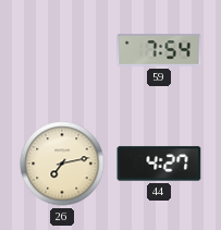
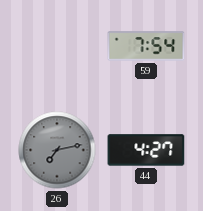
26 dial: cream -> grey
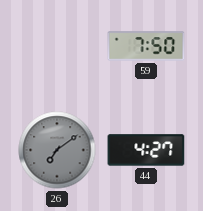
59: 7:54 -> 7:50
26: 7:13 -> 7:09
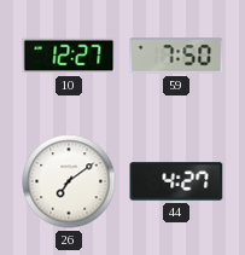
10: none -> 12:27
26 dial: grey -> white
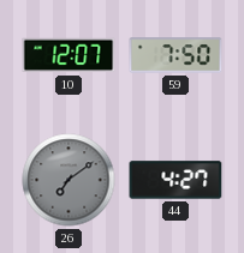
10: 12:27 -> 12:07
26 dial: white -> grey
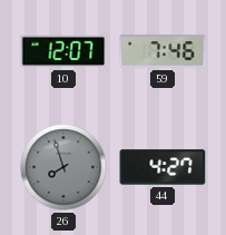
59: 7:50 -> 7:46
26: 7:09 -> 7:57
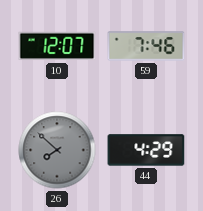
26: 7:57 -> 7:52
44: 4:27 -> 4:29
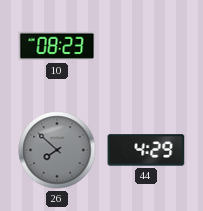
10: 12:07 -> 08:23
59: 7:46 -> none
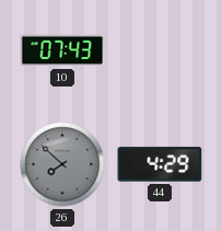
10: 08:23 -> 07:43
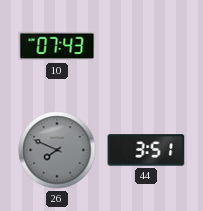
26: 7:52 -> 7:49
44: 4:29 -> 3:51
